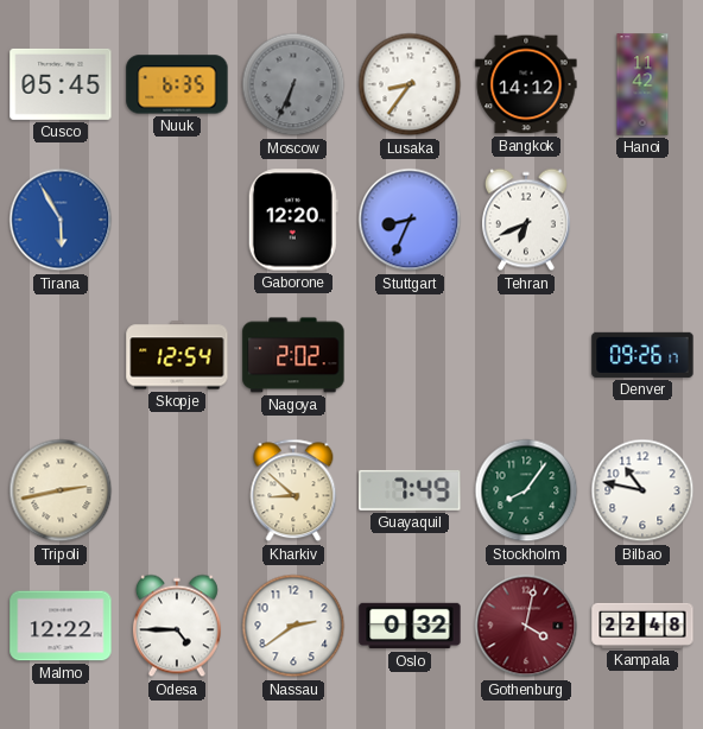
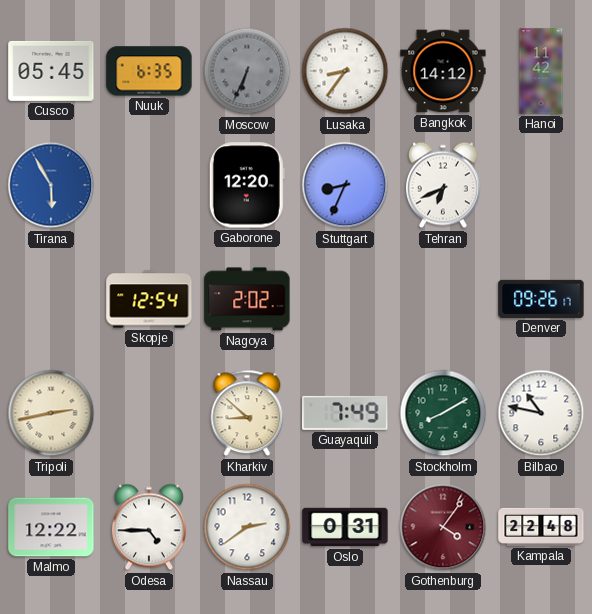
Stockholm: 8:06 -> 8:10
Oslo: 0:32 -> 0:31
Gothenburg: 4:02 -> 4:06
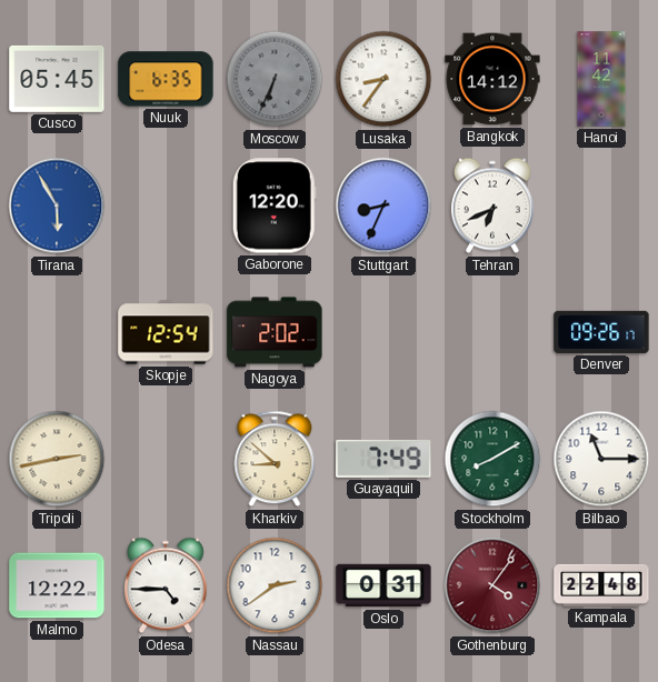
Bilbao: 10:47 -> 11:15
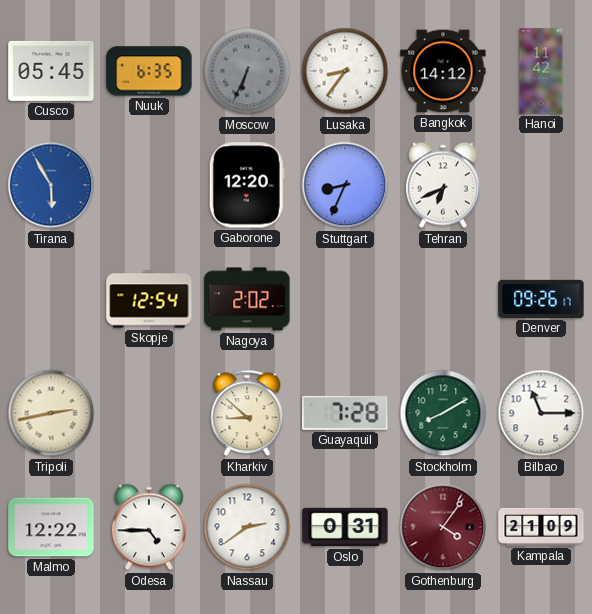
Guayaquil: 7:49 -> 7:28
Kampala: 22:48 -> 21:09
